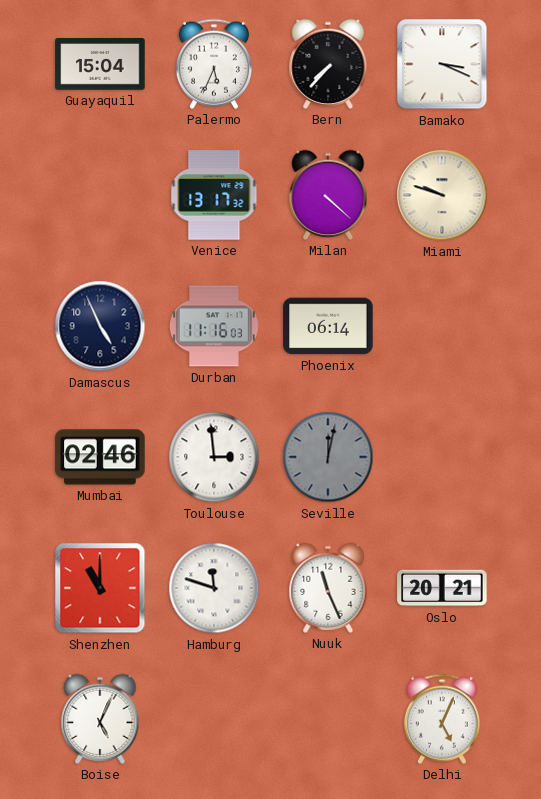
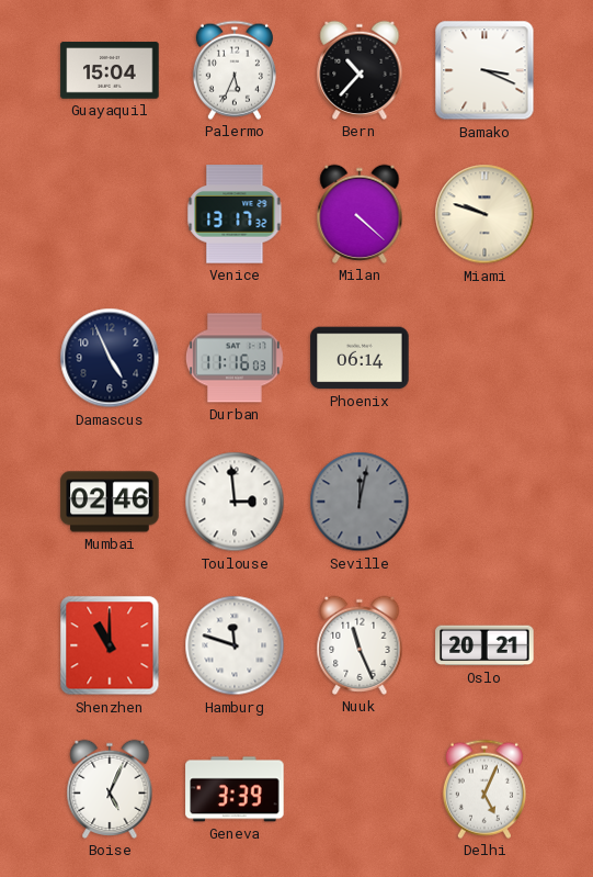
Bern: 7:37 -> 10:37
Geneva: none -> 3:39
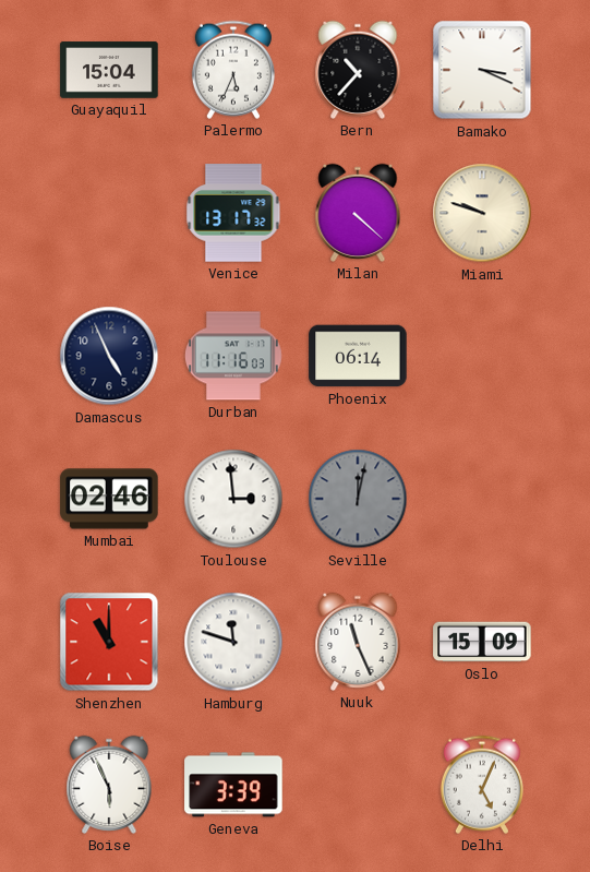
Oslo: 20:21 -> 15:09
Boise: 5:04 -> 5:56
